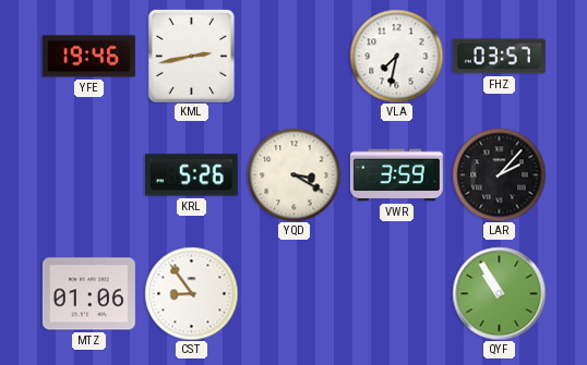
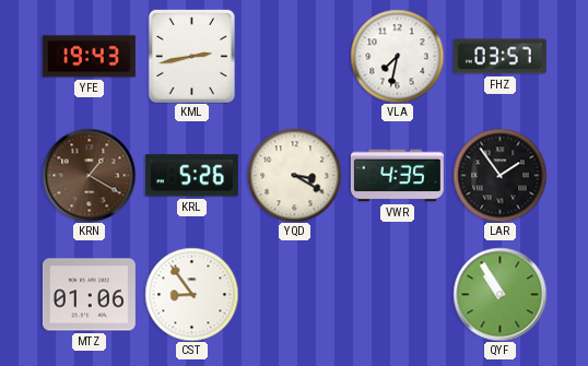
YFE: 19:46 -> 19:43
KRN: none -> 1:20
VWR: 3:59 -> 4:35
LAR: 2:07 -> 1:54
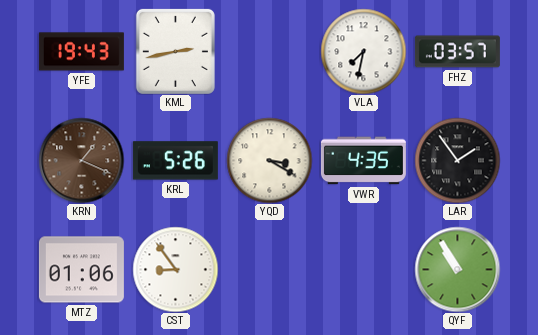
KRN: 1:20 -> 1:19
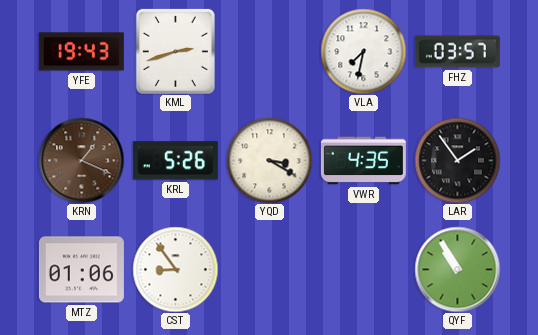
KML: 2:43 -> 2:42
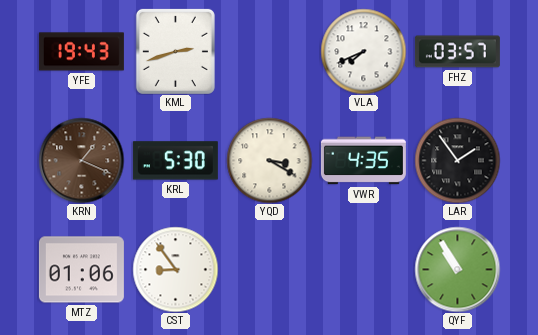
VLA: 7:32 -> 7:41
KRL: 5:26 -> 5:30
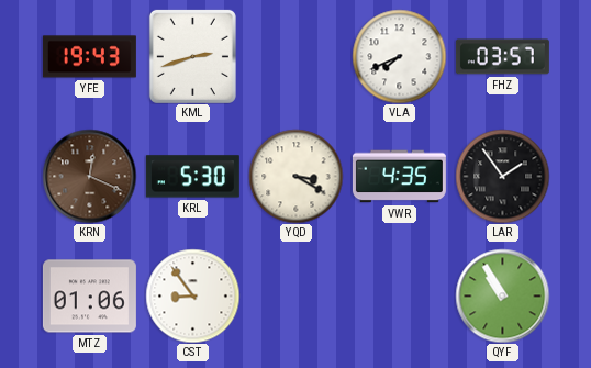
KRN: 1:19 -> 12:19
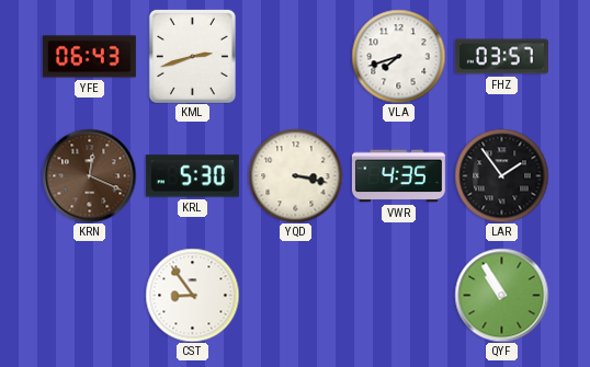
YFE: 19:43 -> 06:43
VLA: 7:41 -> 7:42
YQD: 3:20 -> 3:17
MTZ: 01:06 -> none
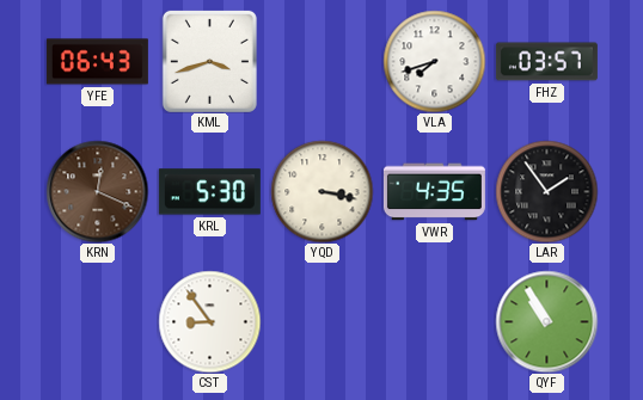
KML: 2:42 -> 3:42
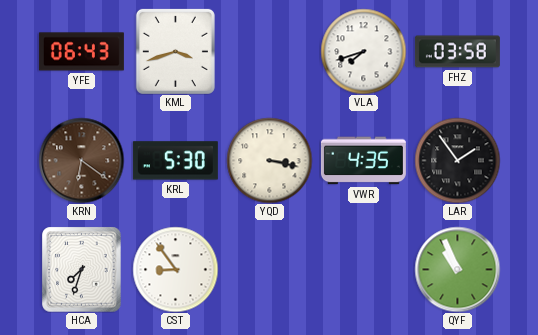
FHZ: 03:57 -> 03:58
KRN: 12:19 -> 6:21
HCA: none -> 7:33
QYF: 10:55 -> 10:56
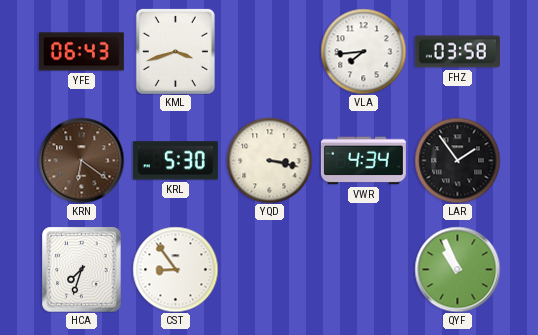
VLA: 7:42 -> 7:44
VWR: 4:35 -> 4:34
